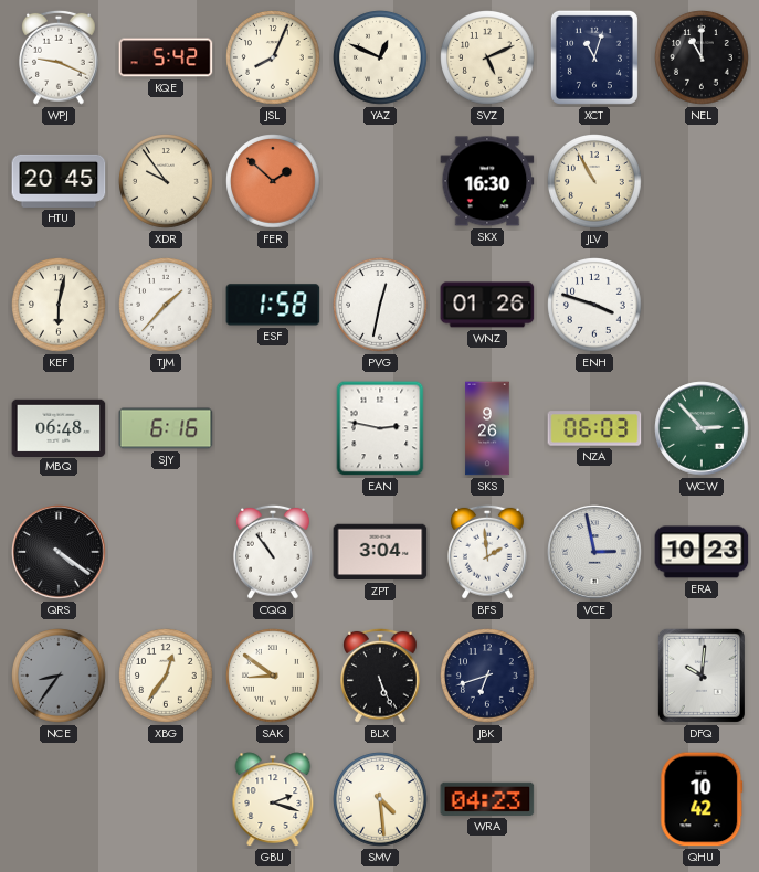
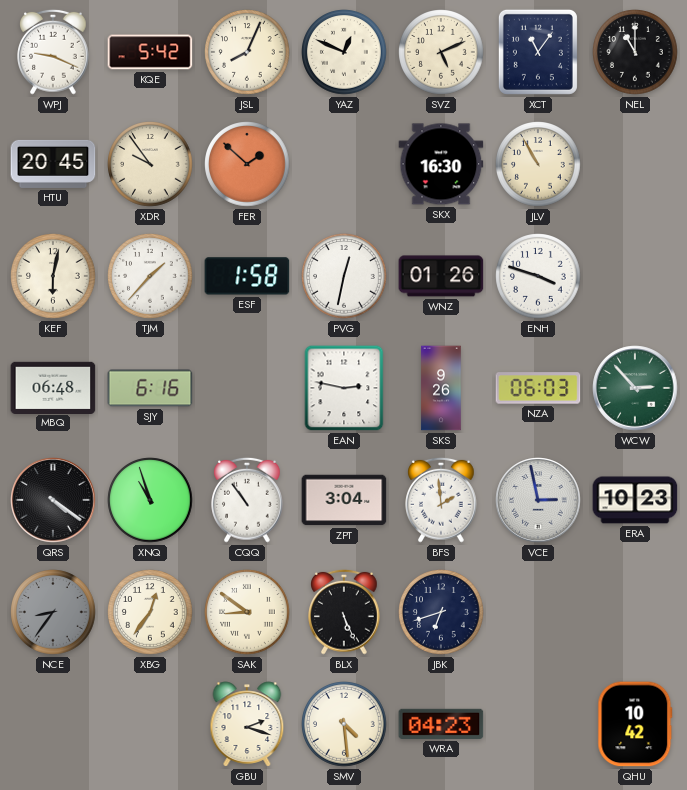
XCT: 11:03 -> 11:06
XNQ: none -> 10:57
DFQ: 10:01 -> none
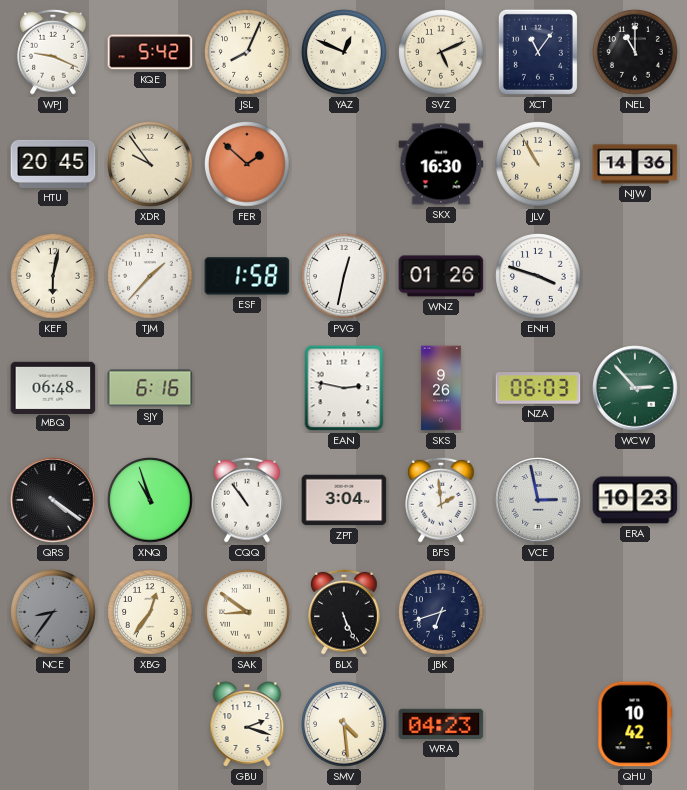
NJW: none -> 14:36
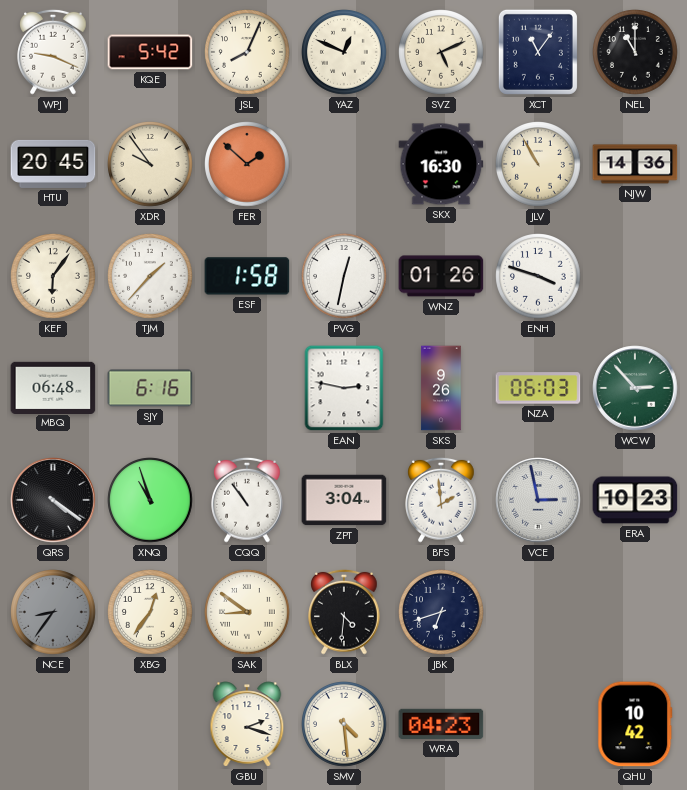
KEF: 6:02 -> 6:06
BLX: 5:26 -> 4:31
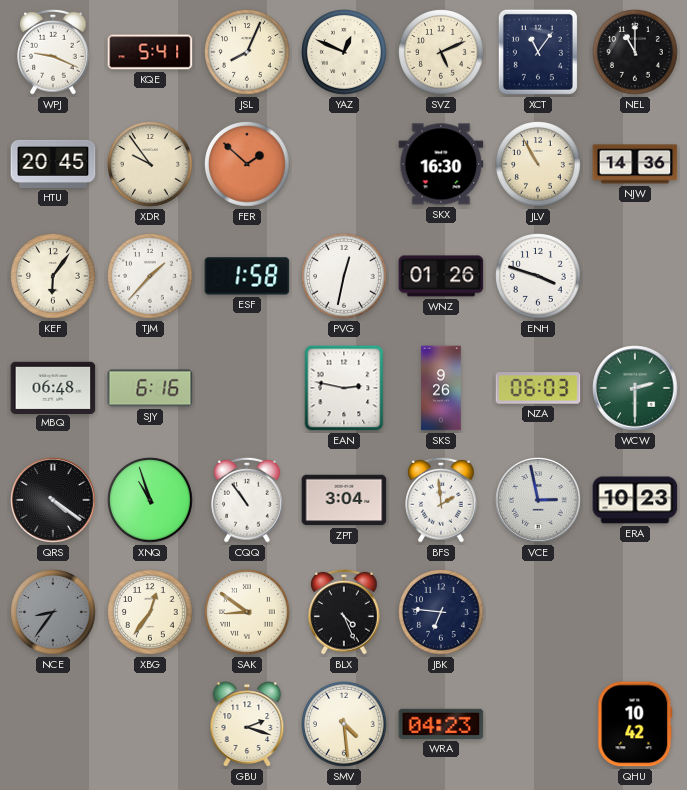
KQE: 5:42 -> 5:41
WCW: 2:53 -> 2:30
BLX: 4:31 -> 4:26
JBK: 6:42 -> 6:46
